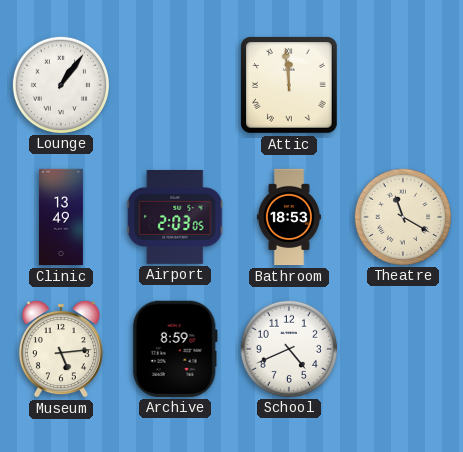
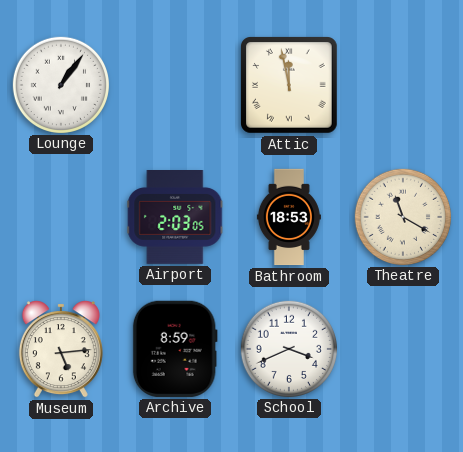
Attic: 11:59 -> 11:58
Clinic: 13:49 -> none
School: 4:41 -> 3:41
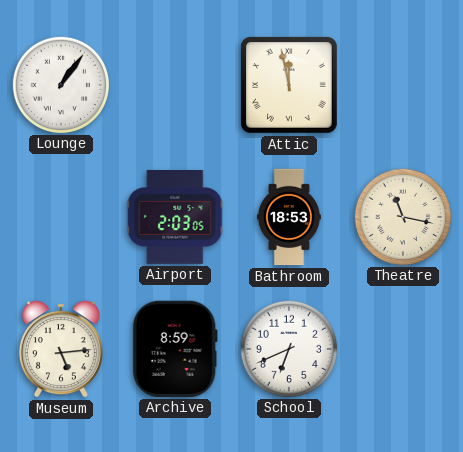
Theatre: 11:20 -> 11:17
School: 3:41 -> 6:41
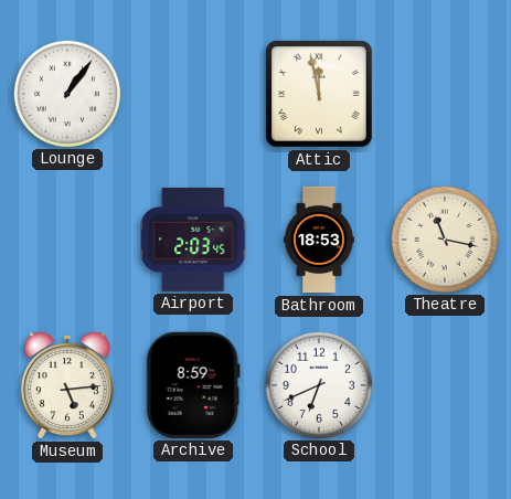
Airport: 2:03:05 -> 2:03:45
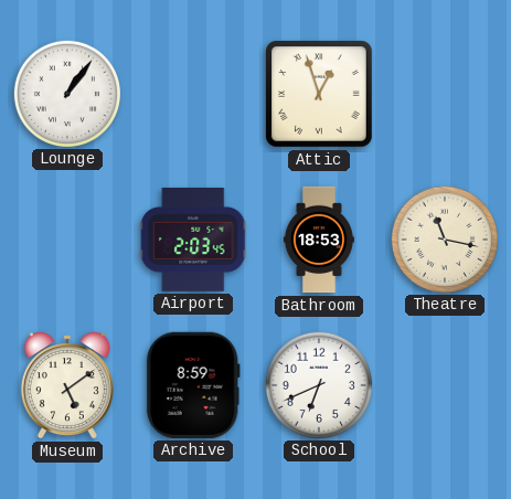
Attic: 11:58 -> 12:57
Museum: 5:14 -> 5:09
